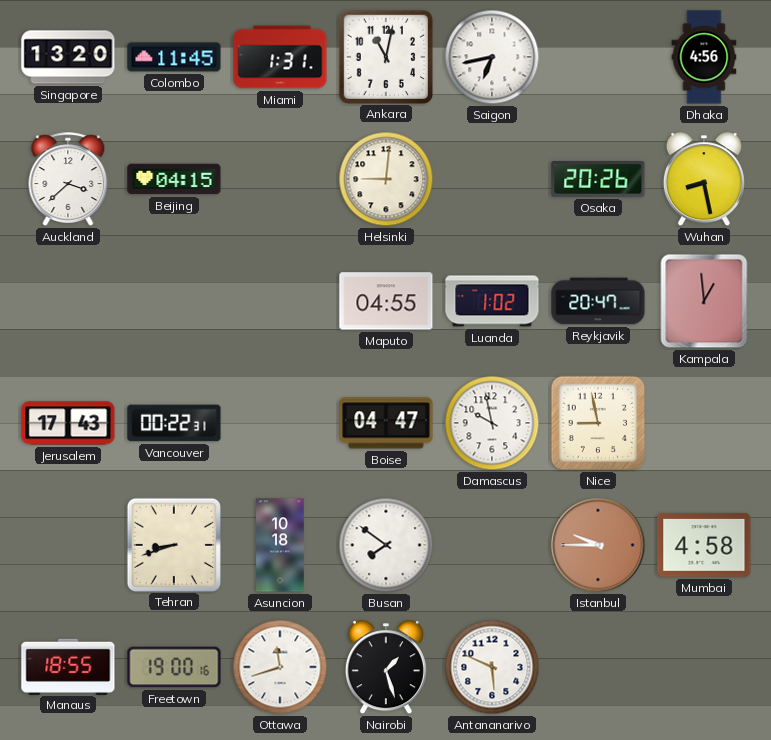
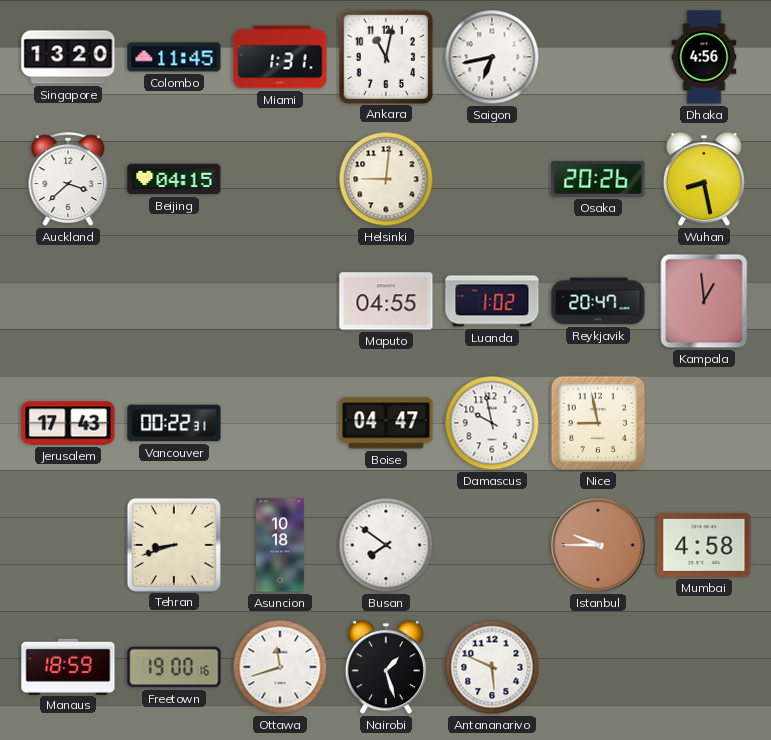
Manaus: 18:55 -> 18:59
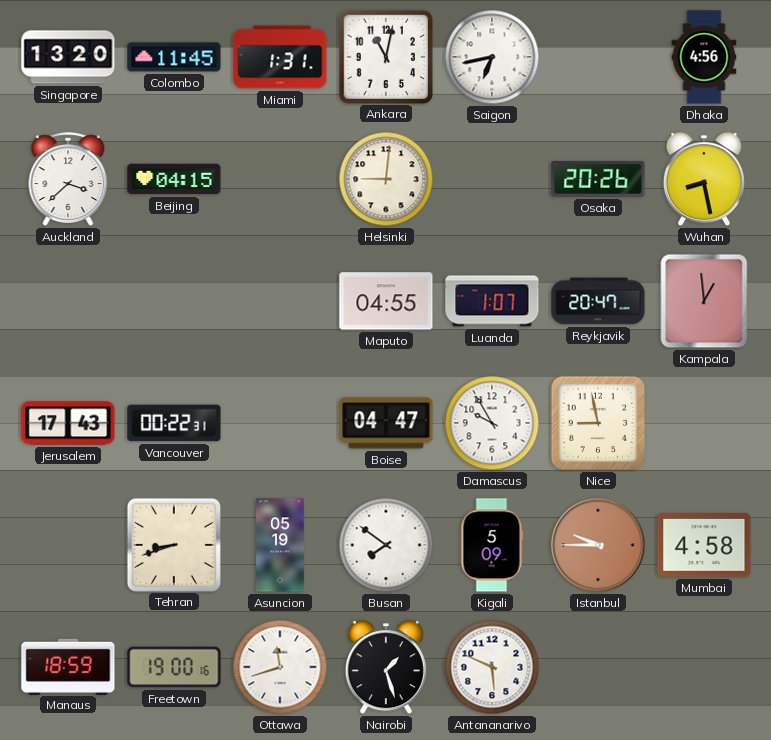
Luanda: 1:02 -> 1:07
Damascus: 9:58 -> 9:55
Asuncion: 10:18 -> 05:19
Kigali: none -> 5:09
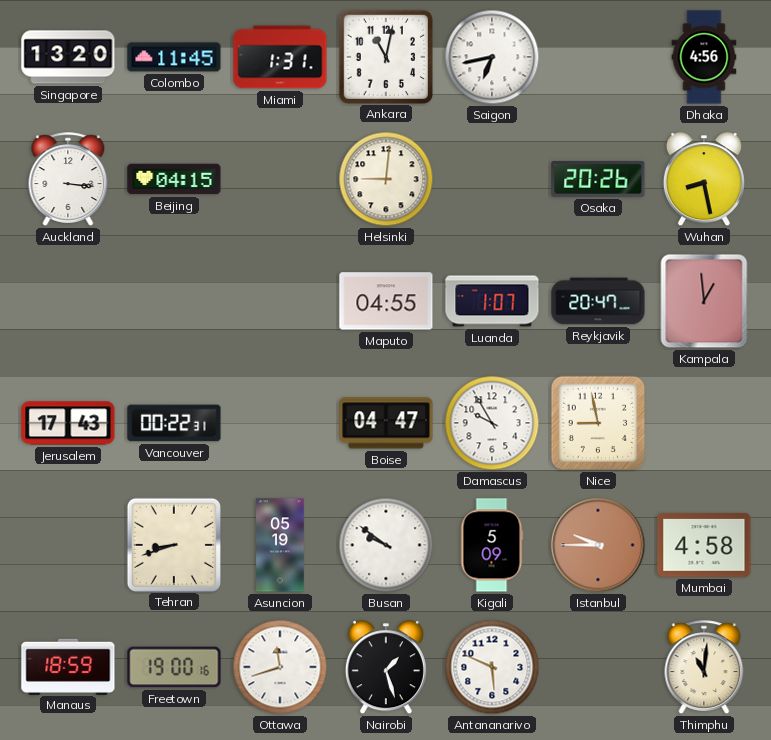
Auckland: 3:38 -> 3:16
Busan: 7:51 -> 9:51
Thimphu: none -> 11:01
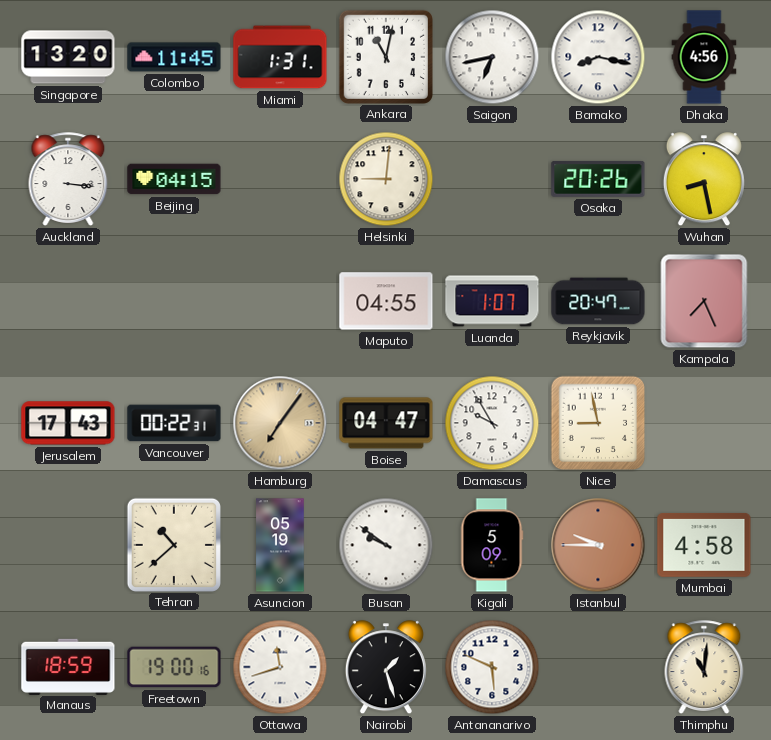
Bamako: none -> 8:17
Kampala: 12:59 -> 7:26
Hamburg: none -> 7:06
Tehran: 8:42 -> 10:38
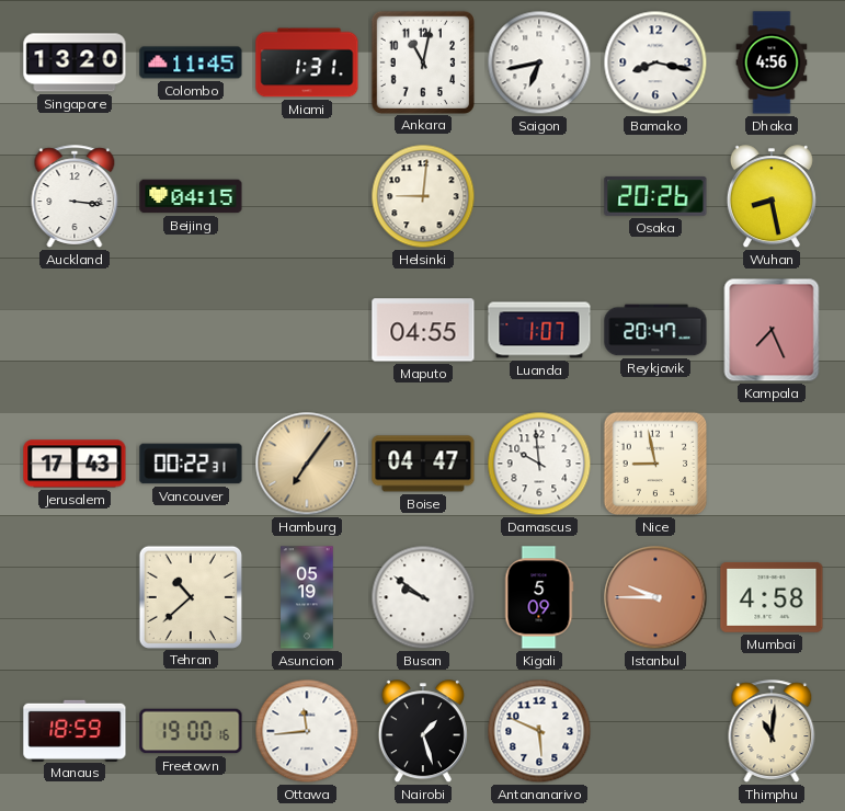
Damascus: 9:55 -> 9:59
Ottawa: 11:42 -> 11:44
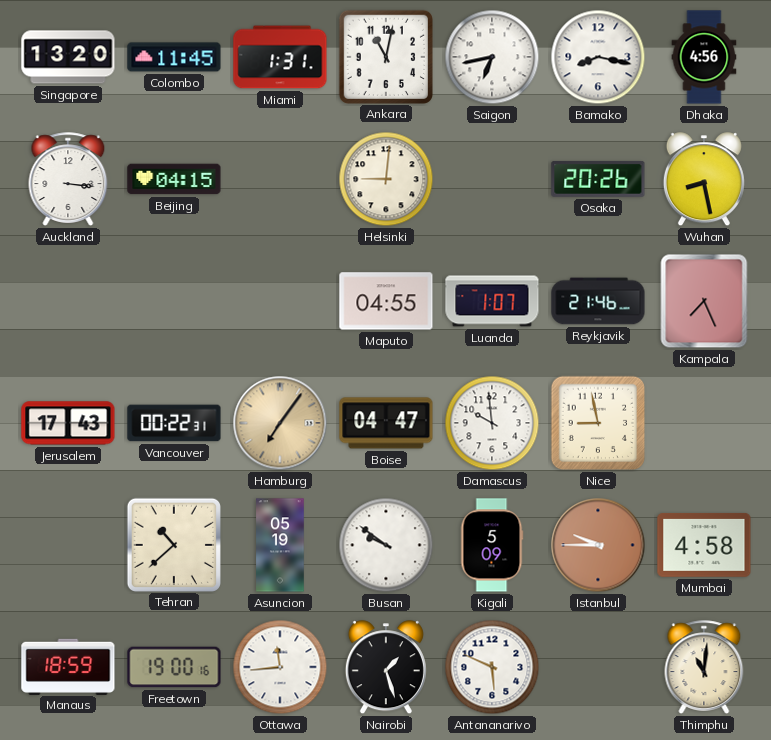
Reykjavik: 20:47 -> 21:46
